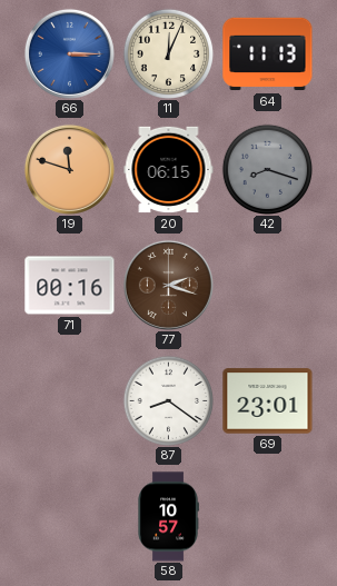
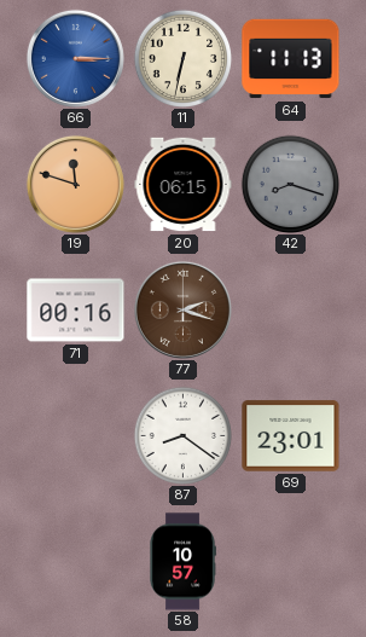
11: 12:04 -> 6:32
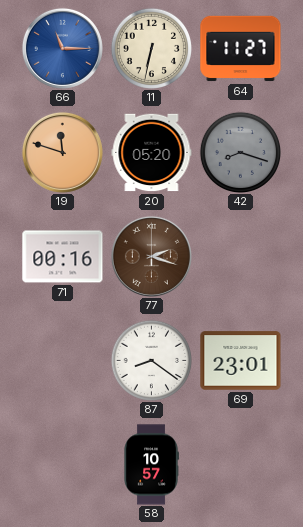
66: 3:15 -> 11:15
64: 11:13 -> 11:27
20: 06:15 -> 05:20
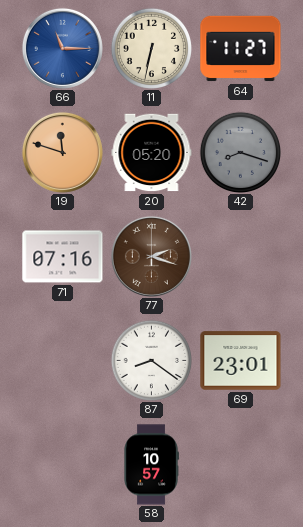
71: 00:16 -> 07:16
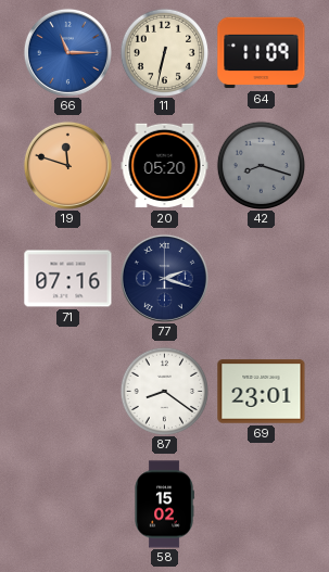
64: 11:27 -> 11:09
77 dial: brown -> navy
58: 10:57 -> 15:02
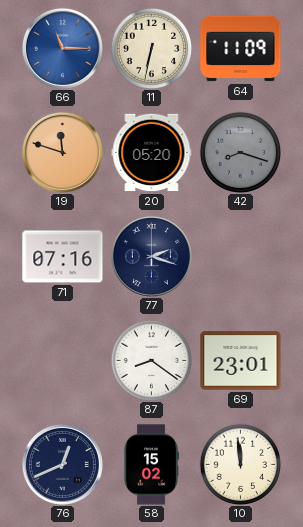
76: none -> 12:41
10: none -> 11:59
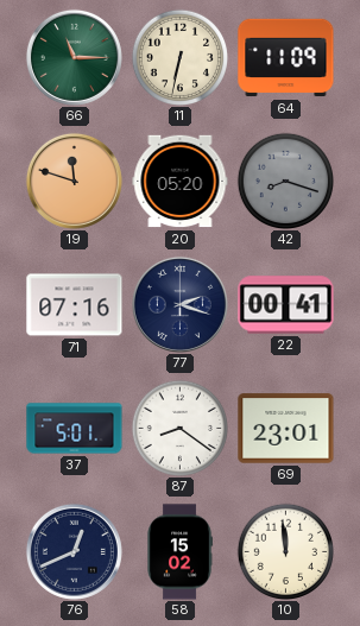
66 dial: blue -> green
22: none -> 00:41
37: none -> 5:01
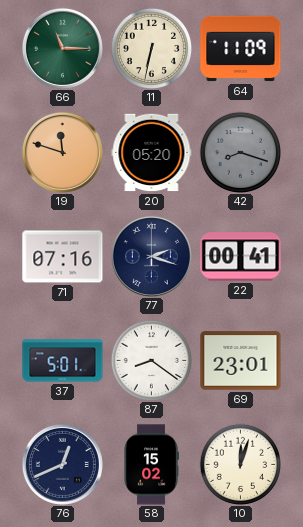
10: 11:59 -> 12:03
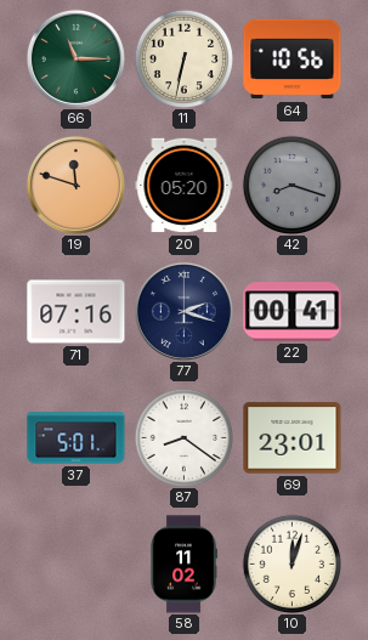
64: 11:09 -> 10:56
76: 12:41 -> none
58: 15:02 -> 11:02
